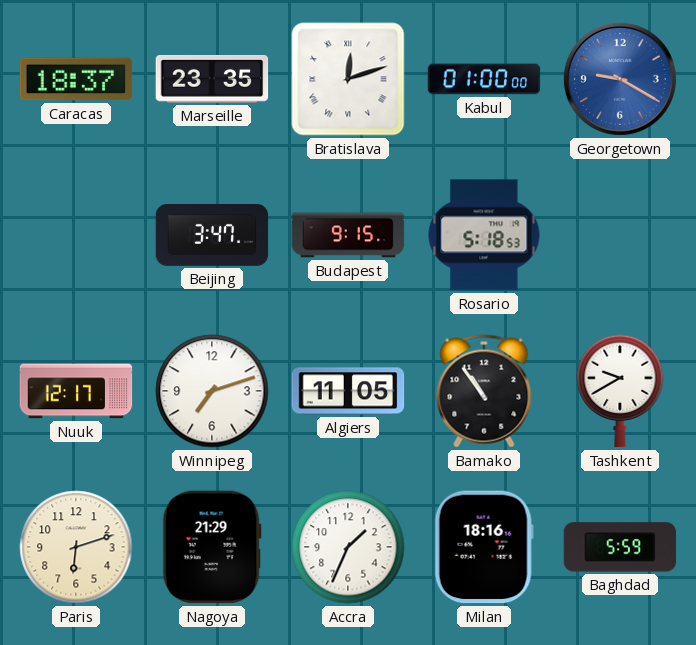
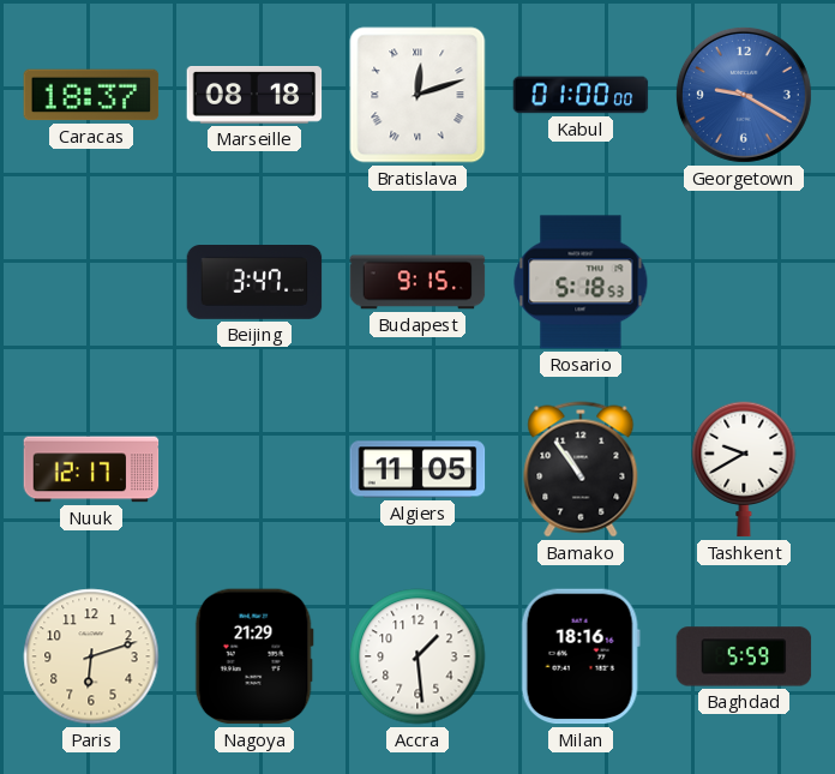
Marseille: 23:35 -> 08:18
Winnipeg: 7:12 -> none
Accra: 1:34 -> 1:29
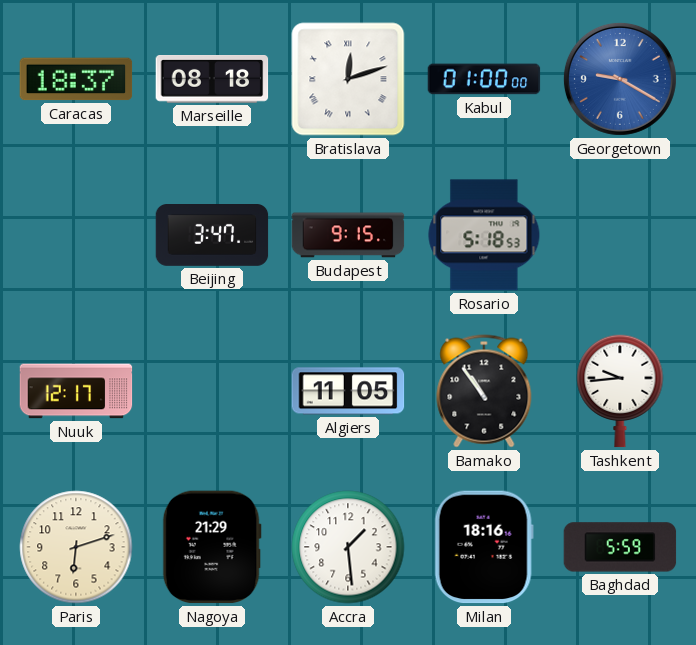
Tashkent: 9:40 -> 9:44
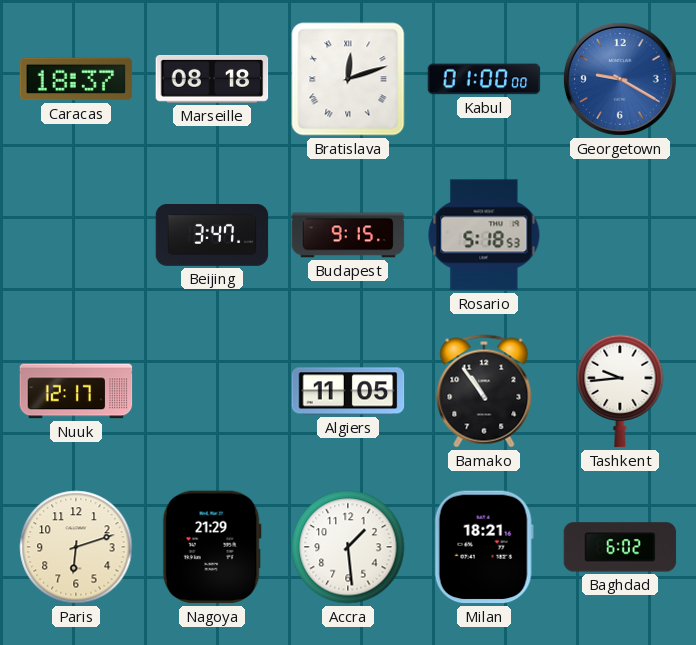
Milan: 18:16 -> 18:21
Baghdad: 5:59 -> 6:02
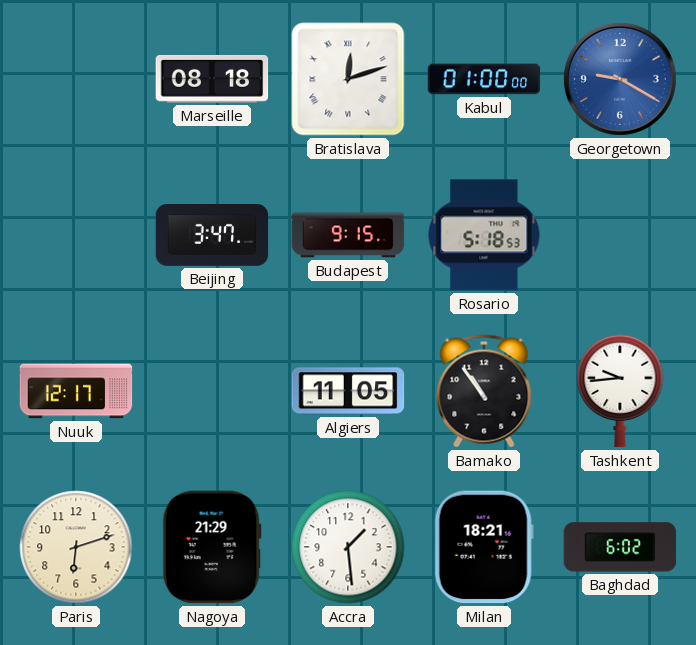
Caracas: 18:37 -> none
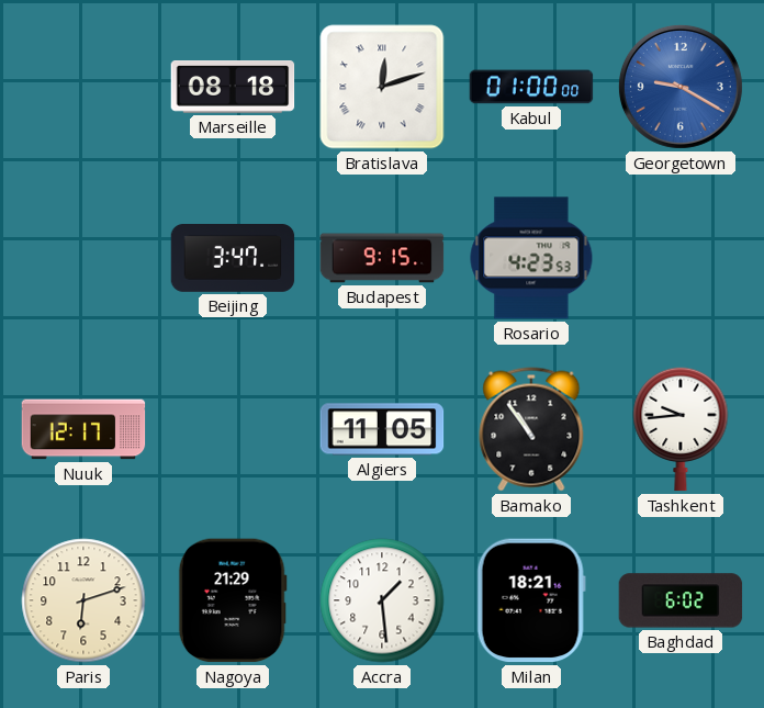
Rosario: 5:18 -> 4:23
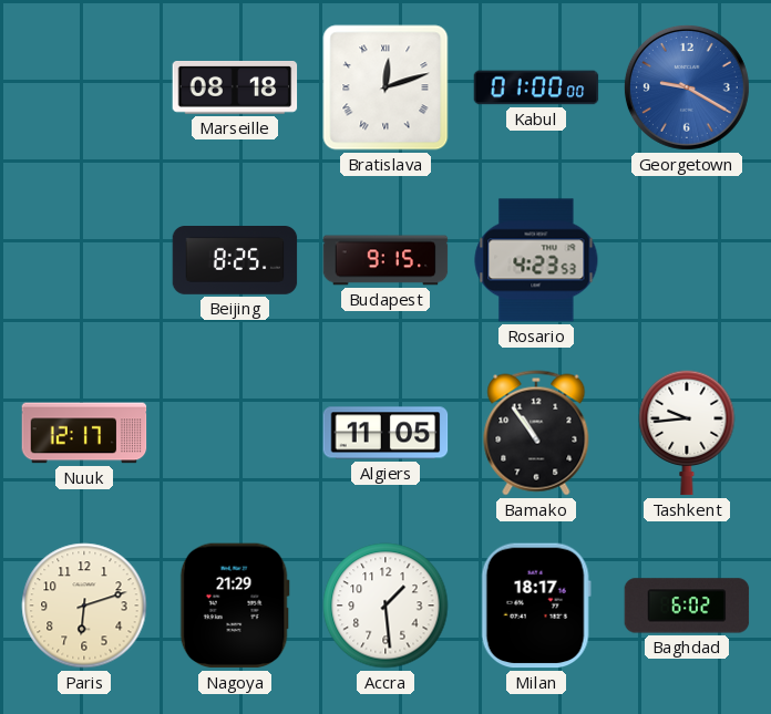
Beijing: 3:47 -> 8:25
Milan: 18:21 -> 18:17
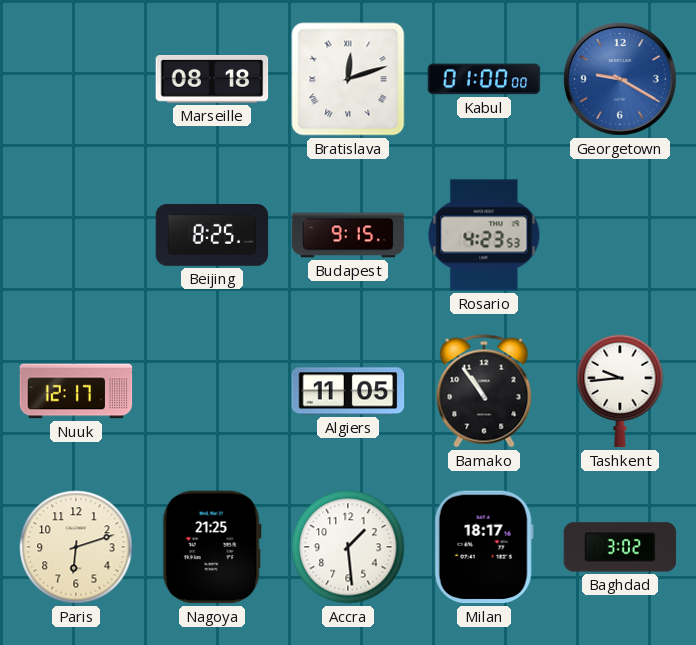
Nagoya: 21:29 -> 21:25
Baghdad: 6:02 -> 3:02
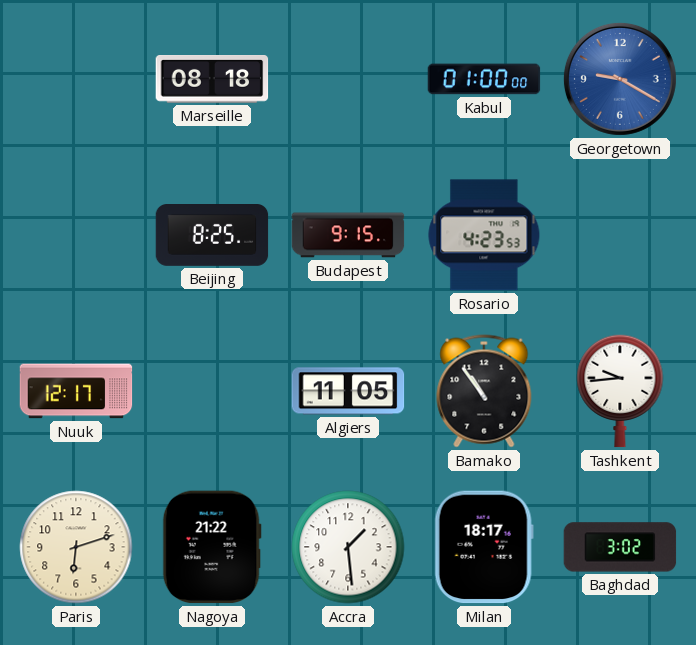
Bratislava: 12:12 -> none
Nagoya: 21:25 -> 21:22
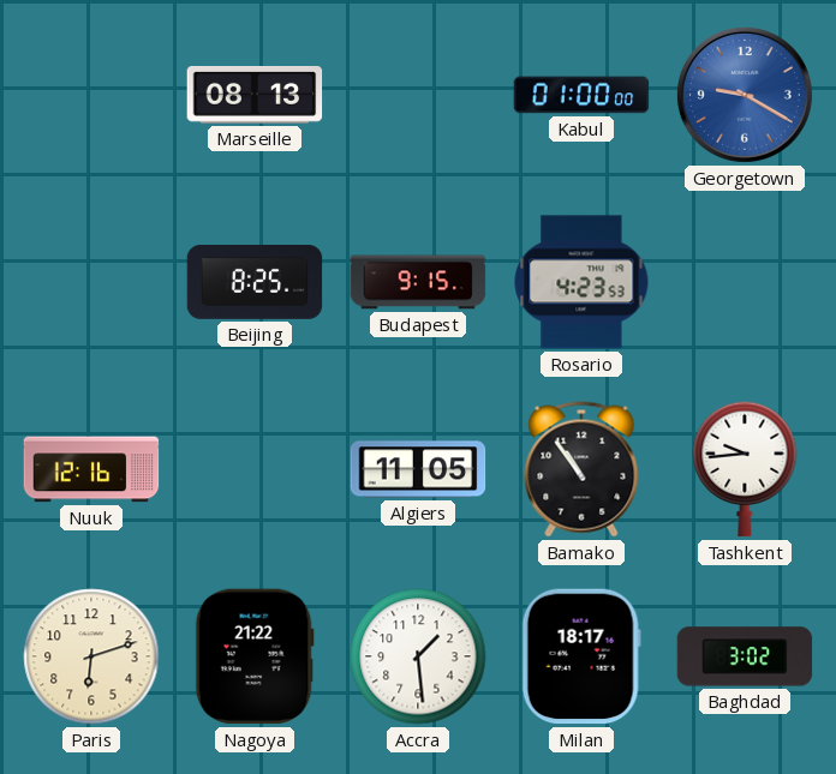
Marseille: 08:18 -> 08:13
Nuuk: 12:17 -> 12:16
